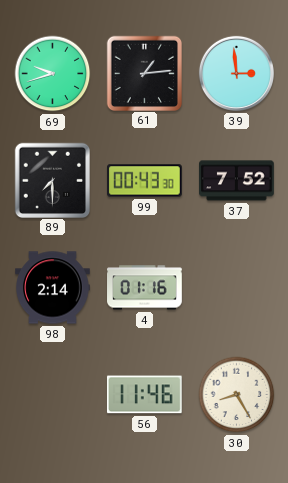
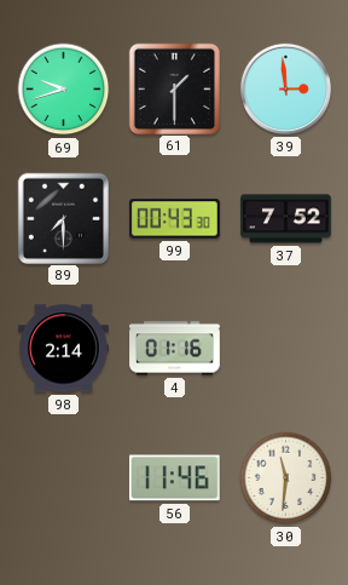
61: 1:14 -> 1:30
30: 8:25 -> 11:31
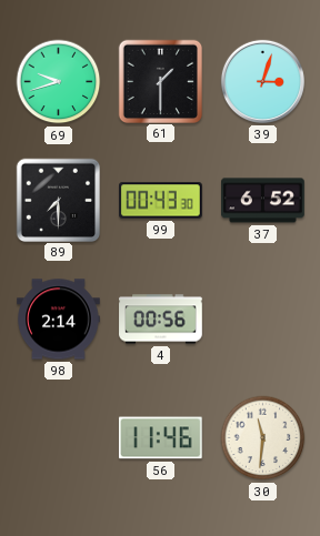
39: 2:59 -> 3:03
37: 7:52 -> 6:52
4: 01:16 -> 00:56
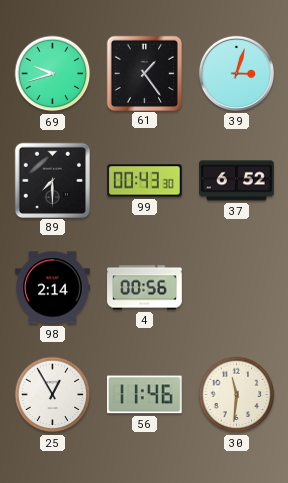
61: 1:30 -> 1:24
25: none -> 12:55
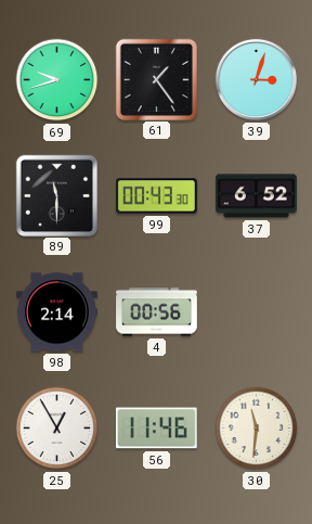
89: 7:30 -> 11:30
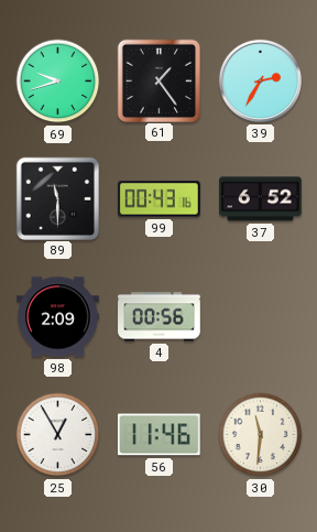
39: 3:03 -> 2:35
99: 00:43:30 -> 00:43:16
98: 2:14 -> 2:09
